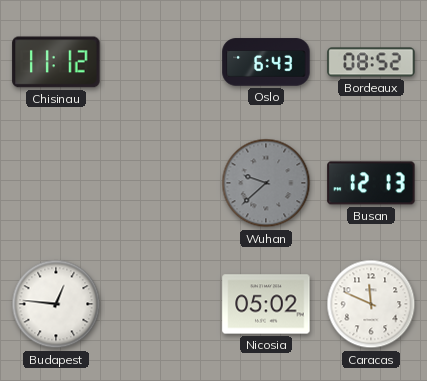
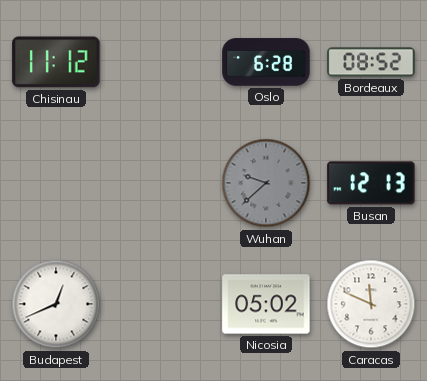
Oslo: 6:43 -> 6:28
Budapest: 12:46 -> 12:41
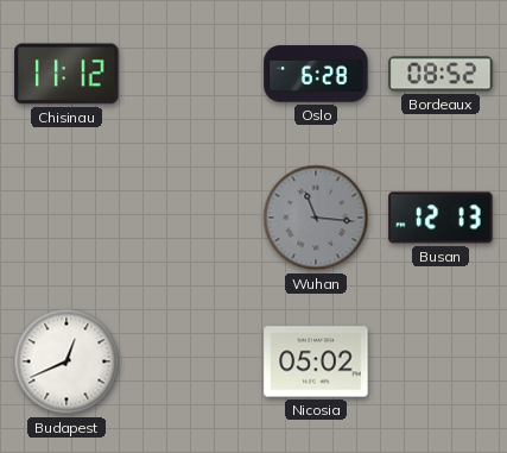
Wuhan: 9:38 -> 11:16
Caracas: 11:49 -> none
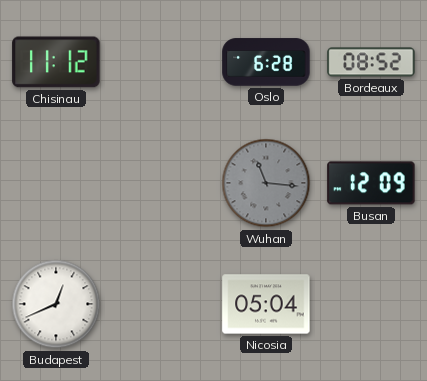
Busan: 12:13 -> 12:09
Nicosia: 05:02 -> 05:04
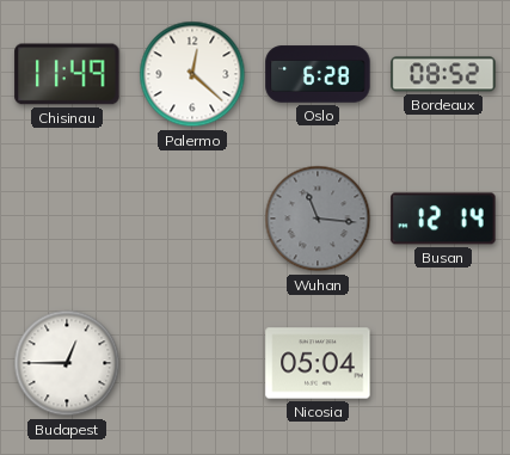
Chisinau: 11:12 -> 11:49
Palermo: none -> 12:22
Busan: 12:09 -> 12:14
Budapest: 12:41 -> 12:45
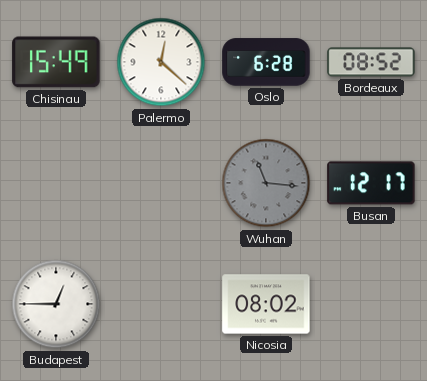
Chisinau: 11:49 -> 15:49
Busan: 12:14 -> 12:17
Nicosia: 05:04 -> 08:02
